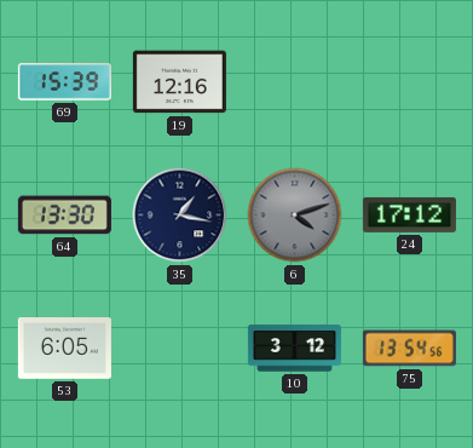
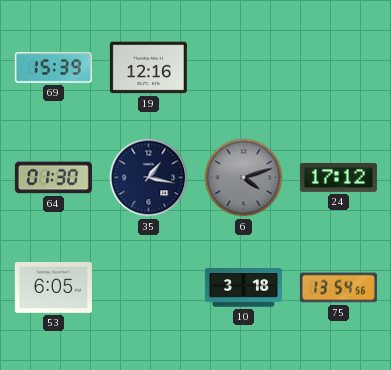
64: 13:30 -> 01:30
10: 3:12 -> 3:18
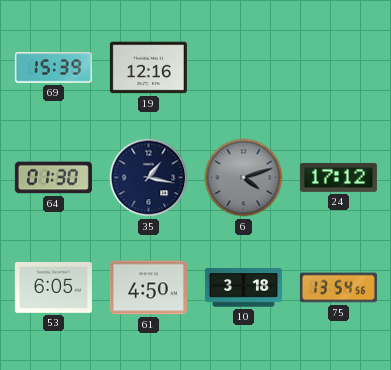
61: none -> 4:50
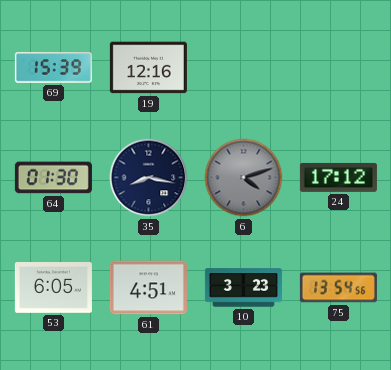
35: 1:17 -> 8:17
61: 4:50 -> 4:51
10: 3:18 -> 3:23
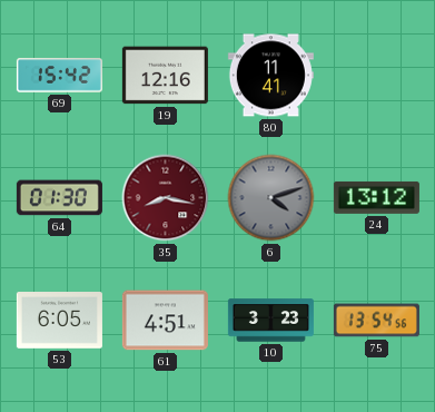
69: 15:39 -> 15:42
80: none -> 11:41
35 dial: navy -> burgundy
24: 17:12 -> 13:12
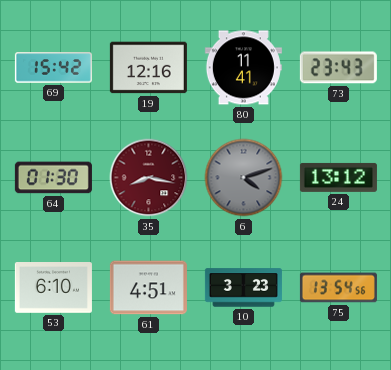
73: none -> 23:43
53: 6:05 -> 6:10
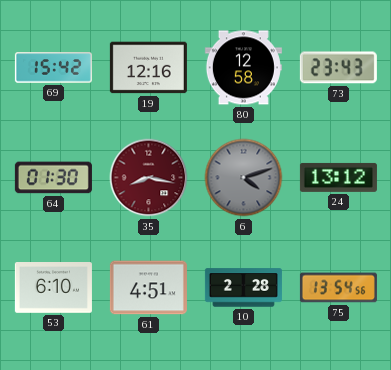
80: 11:41 -> 12:58
10: 3:23 -> 2:28
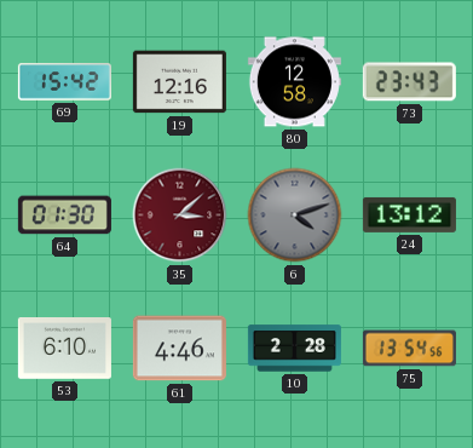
35: 8:17 -> 3:08
61: 4:51 -> 4:46
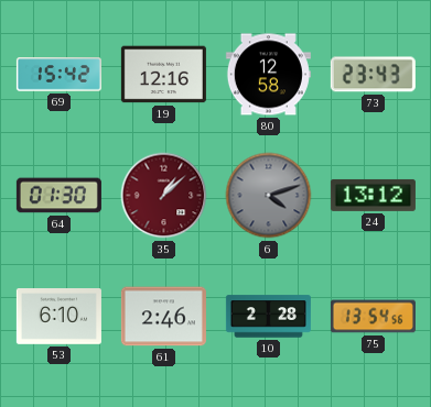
35: 3:08 -> 1:08
61: 4:46 -> 2:46
